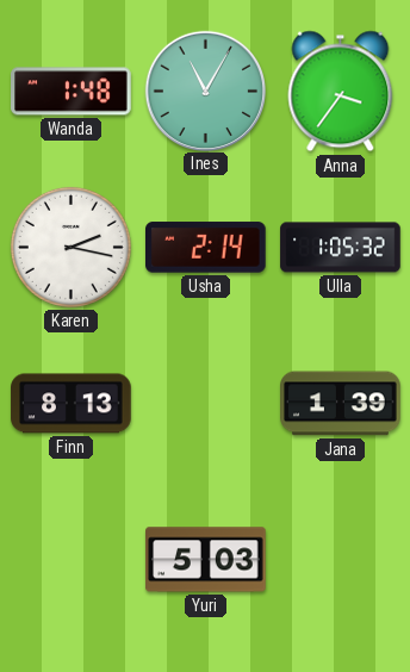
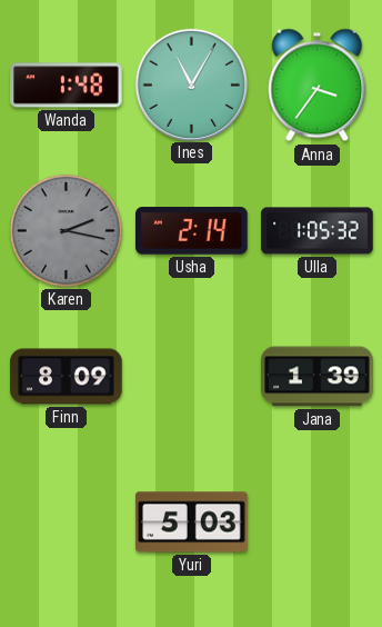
Karen dial: white -> grey
Finn: 8:13 -> 8:09
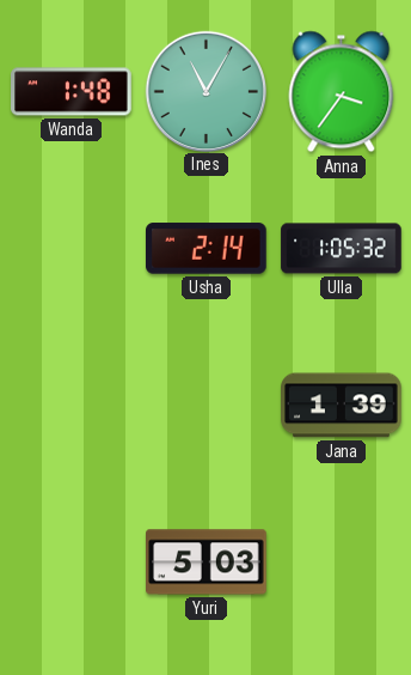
Karen: 2:17 -> none
Finn: 8:09 -> none
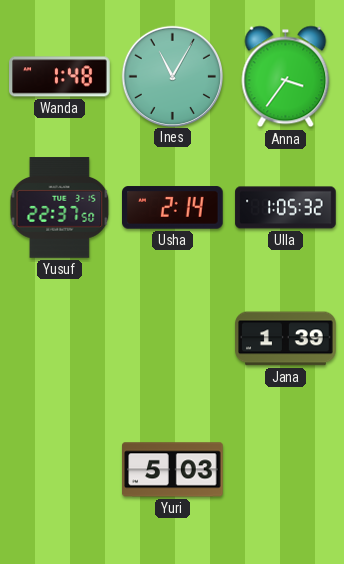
Yusuf: none -> 22:37
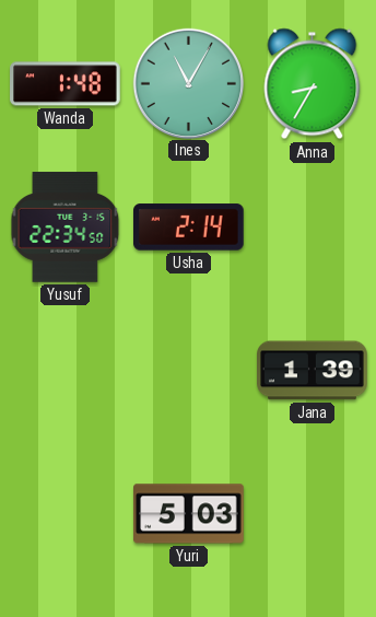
Anna: 3:36 -> 8:35
Yusuf: 22:37 -> 22:34
Ulla: 1:05 -> none
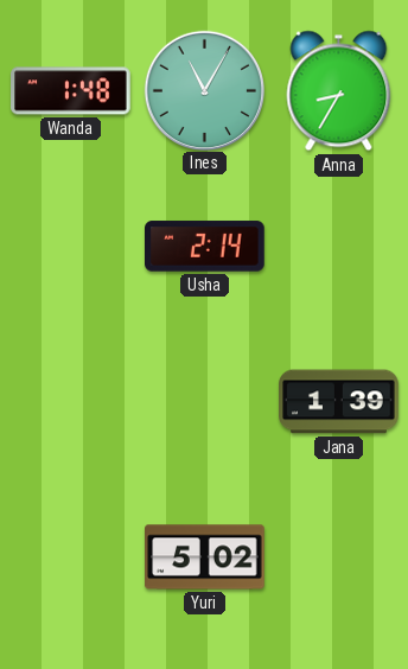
Yusuf: 22:34 -> none
Yuri: 5:03 -> 5:02
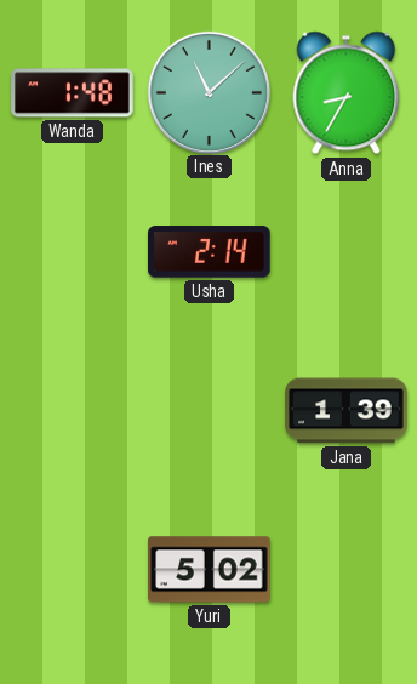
Ines: 11:05 -> 11:08
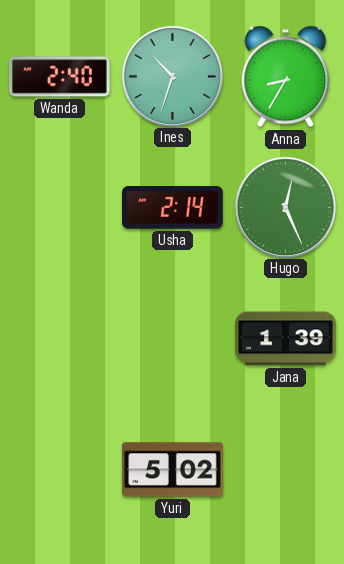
Wanda: 1:48 -> 2:40
Ines: 11:08 -> 10:33
Hugo: none -> 12:26
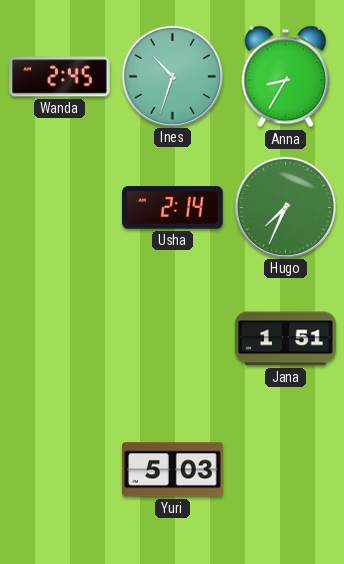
Wanda: 2:40 -> 2:45
Hugo: 12:26 -> 7:34
Jana: 1:39 -> 1:51
Yuri: 5:02 -> 5:03
